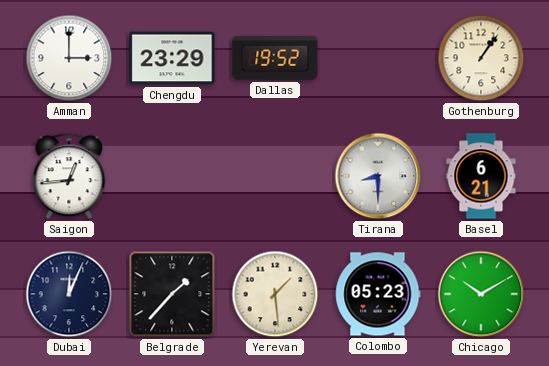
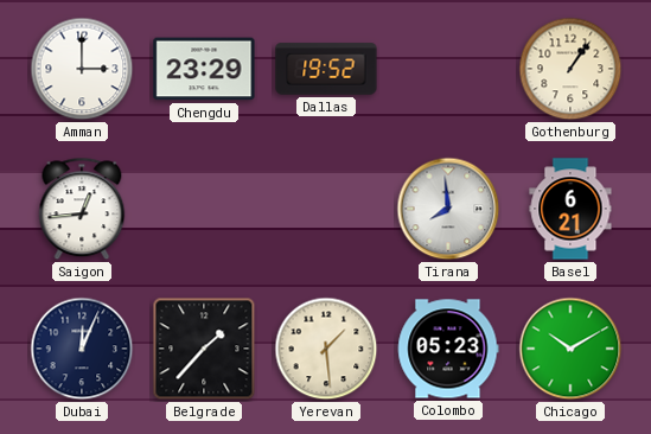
Tirana: 8:30 -> 7:59
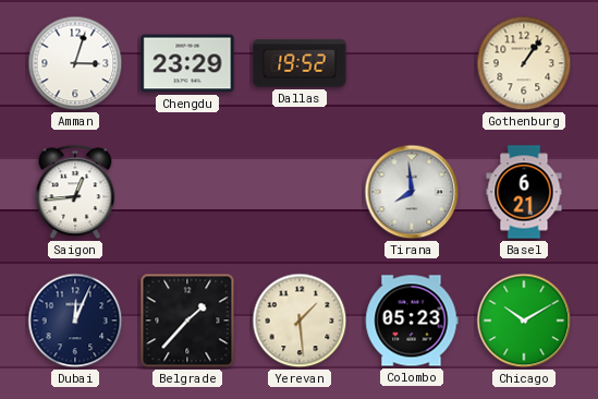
Amman: 3:00 -> 3:03
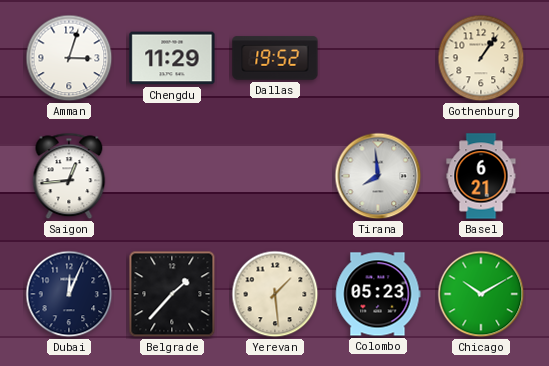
Chengdu: 23:29 -> 11:29
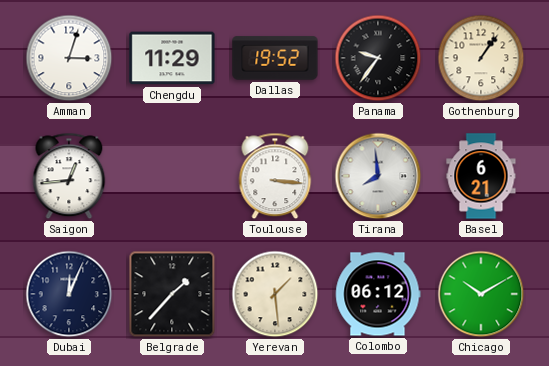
Panama: none -> 9:36
Toulouse: none -> 3:16
Colombo: 05:23 -> 06:12
